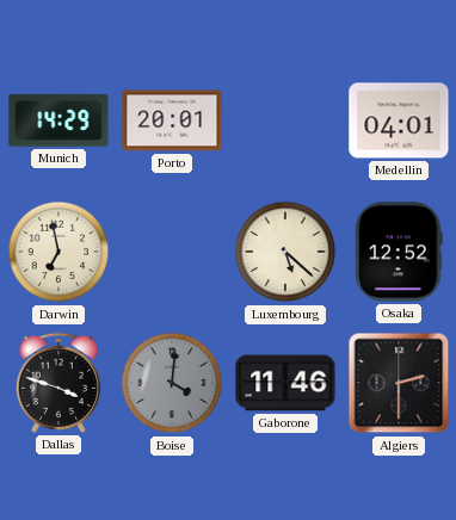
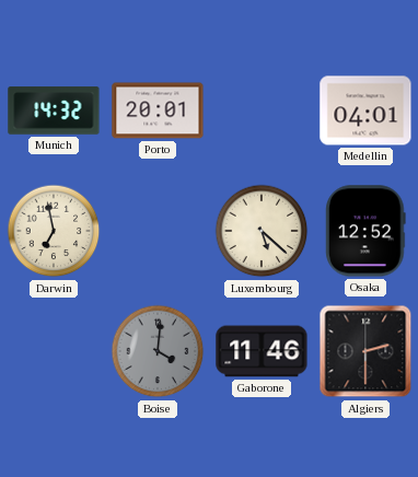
Munich: 14:29 -> 14:32
Dallas: 3:48 -> none
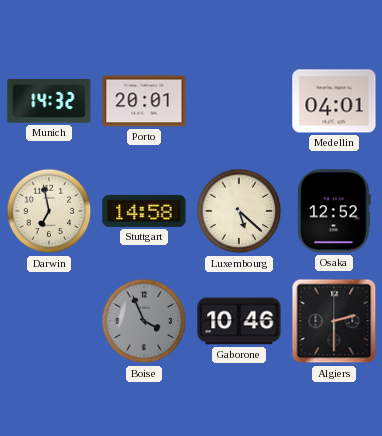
Stuttgart: none -> 14:58
Boise: 4:01 -> 3:56
Gaborone: 11:46 -> 10:46
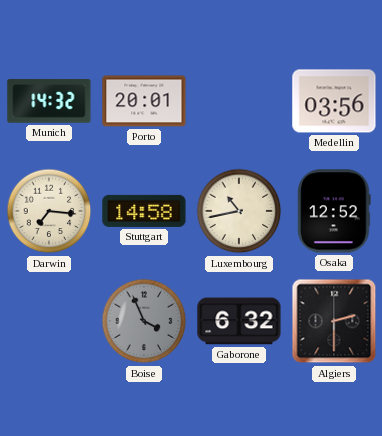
Medellin: 04:01 -> 03:56
Darwin: 6:58 -> 7:16
Luxembourg: 5:22 -> 10:43
Gaborone: 10:46 -> 6:32
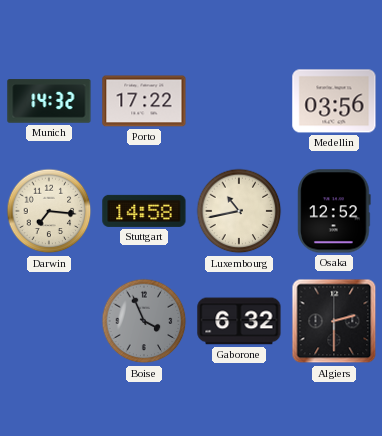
Porto: 20:01 -> 17:22
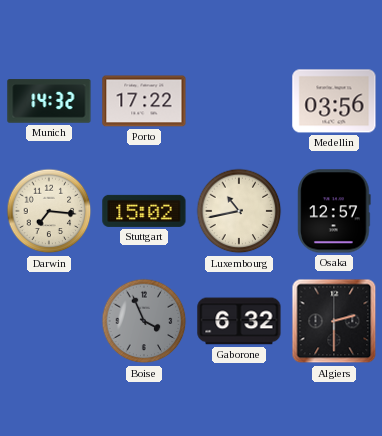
Stuttgart: 14:58 -> 15:02
Osaka: 12:52 -> 12:57
